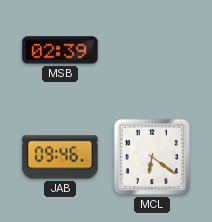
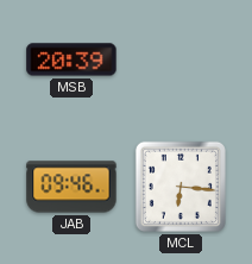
MSB: 02:39 -> 20:39
MCL: 6:21 -> 6:16
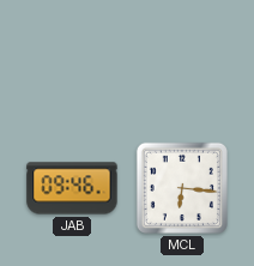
MSB: 20:39 -> none
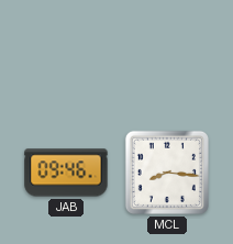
MCL: 6:16 -> 8:16
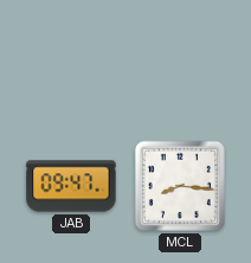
JAB: 09:46 -> 09:47
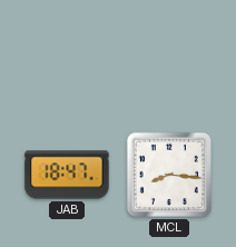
JAB: 09:47 -> 18:47
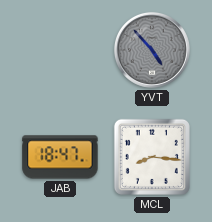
YVT: none -> 4:53
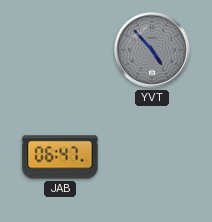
JAB: 18:47 -> 06:47
MCL: 8:16 -> none
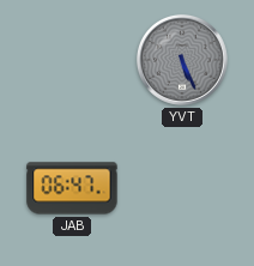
YVT: 4:53 -> 5:26
